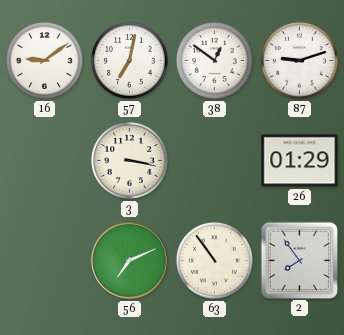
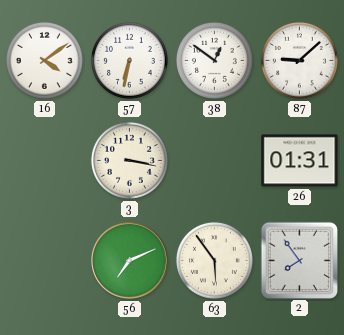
16: 9:09 -> 4:09
57: 7:02 -> 6:32
87: 9:12 -> 9:08
26: 01:29 -> 01:31
63: 10:54 -> 5:54
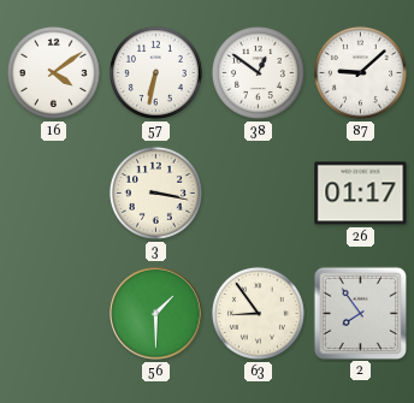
26: 01:31 -> 01:17
56: 7:11 -> 1:30
63: 5:54 -> 8:54
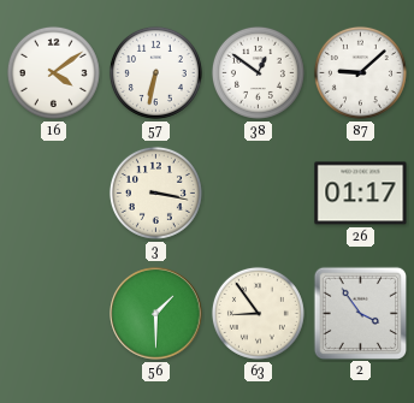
2: 7:54 -> 3:54
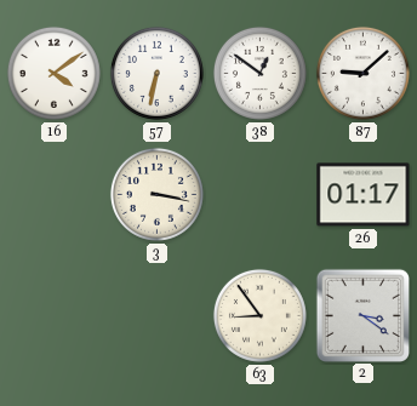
56: 1:30 -> none
2: 3:54 -> 3:21
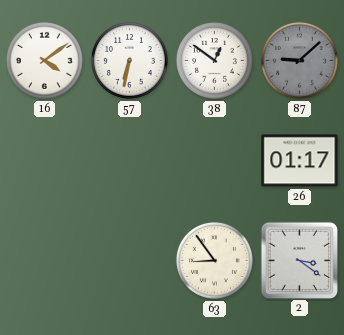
87 dial: white -> grey
3: 3:17 -> none
